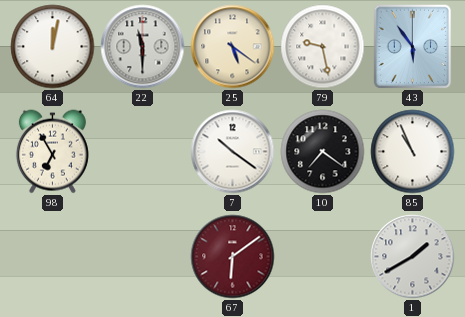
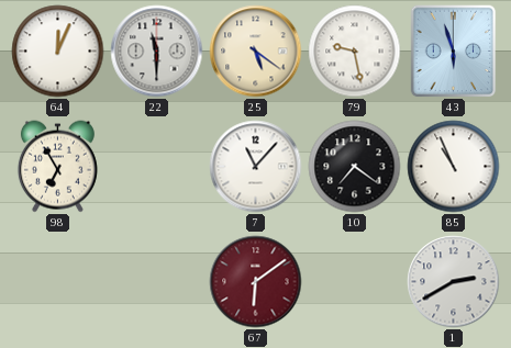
64: 12:02 -> 12:04
43: 5:54 -> 5:57
7: 10:21 -> 11:07
1: 1:40 -> 2:40
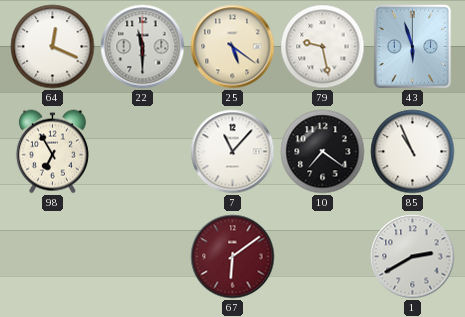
64: 12:04 -> 12:19
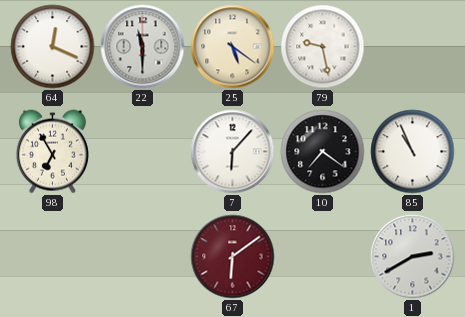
43: 5:57 -> none
7: 11:07 -> 6:07
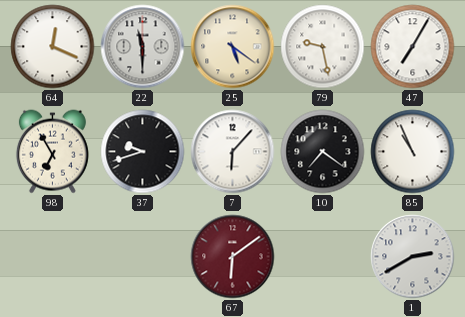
47: none -> 7:05
37: none -> 9:42
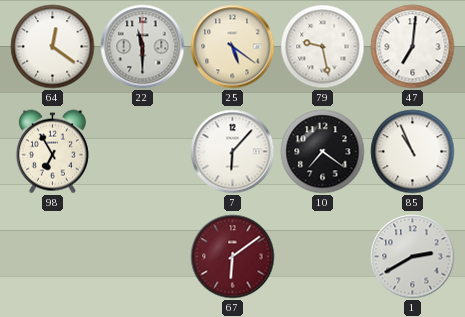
64: 12:19 -> 12:21
47: 7:05 -> 7:01
37: 9:42 -> none
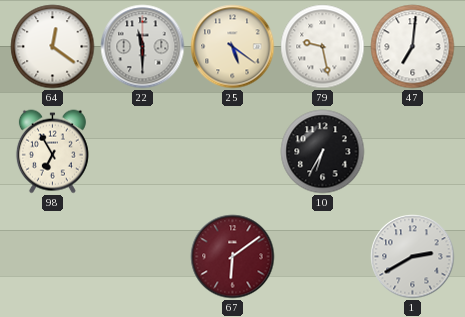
7: 6:07 -> none
10: 7:21 -> 6:35
85: 10:56 -> none
